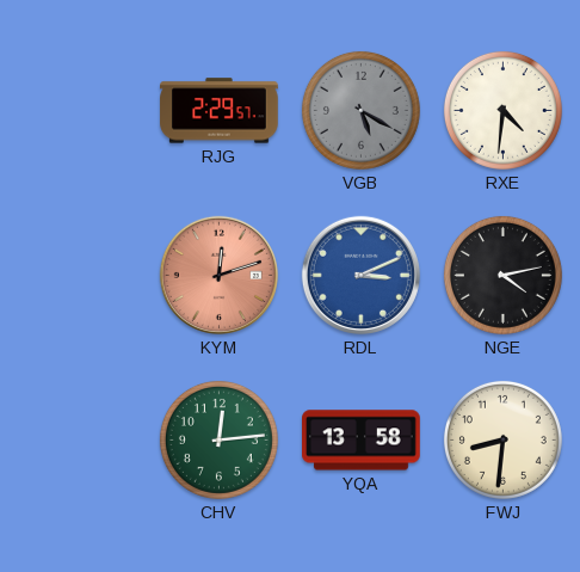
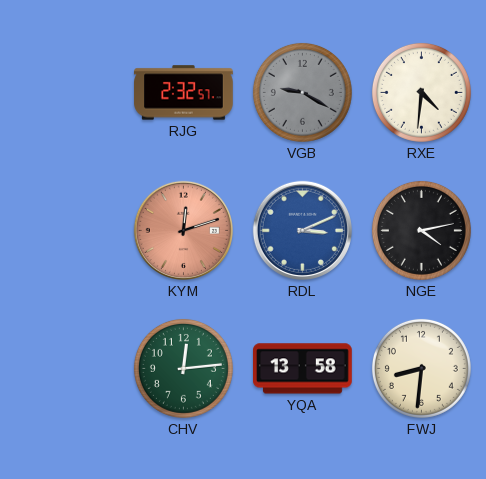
RJG: 2:29 -> 2:32
VGB: 5:20 -> 9:20
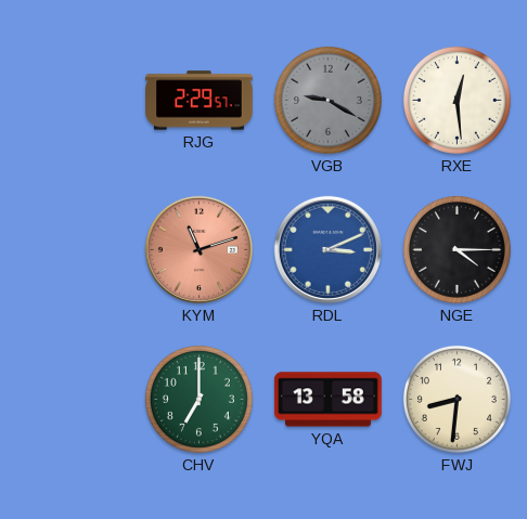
RJG: 2:32 -> 2:29
RXE: 4:31 -> 12:29
KYM: 12:12 -> 11:12
NGE: 4:13 -> 4:15
CHV: 12:14 -> 7:00
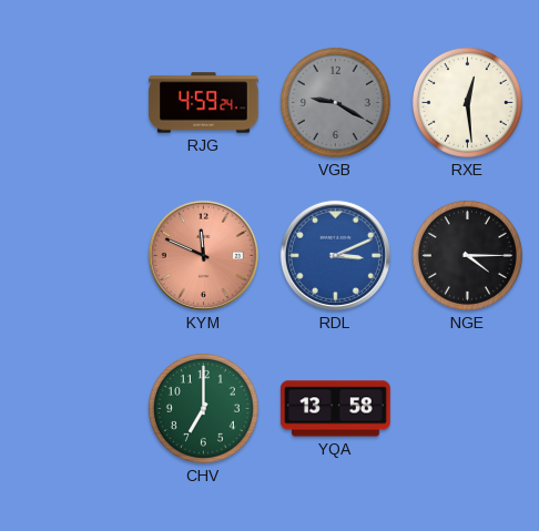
RJG: 2:29 -> 4:59
KYM: 11:12 -> 11:49
FWJ: 8:31 -> none
